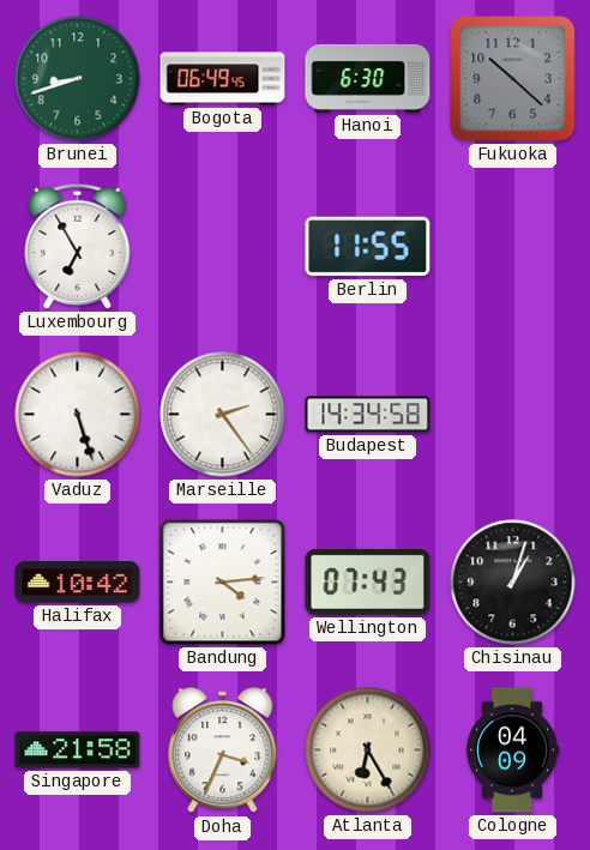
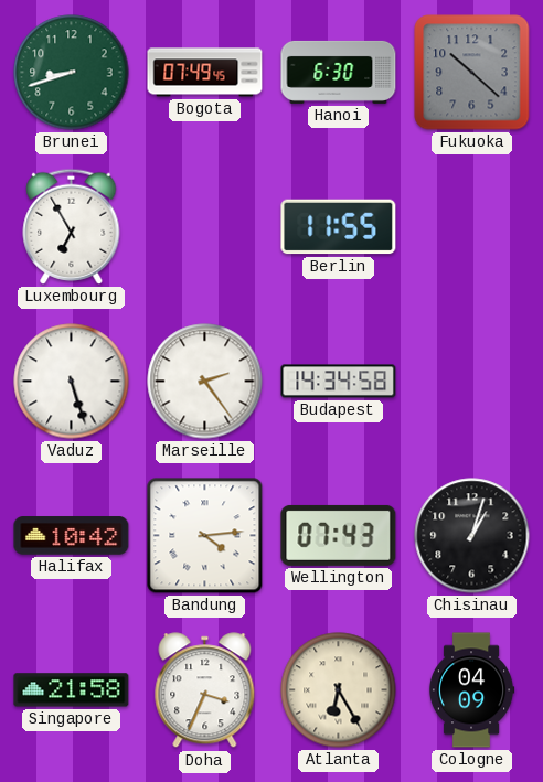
Bogota: 06:49 -> 07:49
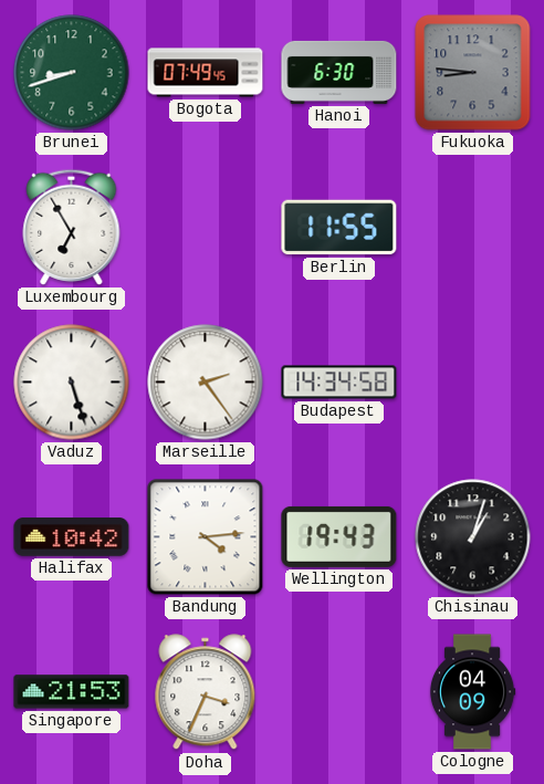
Fukuoka: 10:22 -> 8:46
Wellington: 07:43 -> 19:43
Singapore: 21:58 -> 21:53
Atlanta: 6:25 -> none
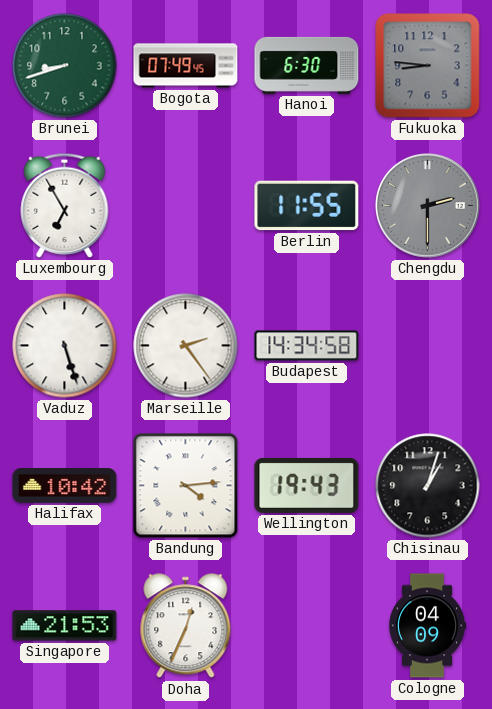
Chengdu: none -> 2:30
Doha: 3:34 -> 12:34
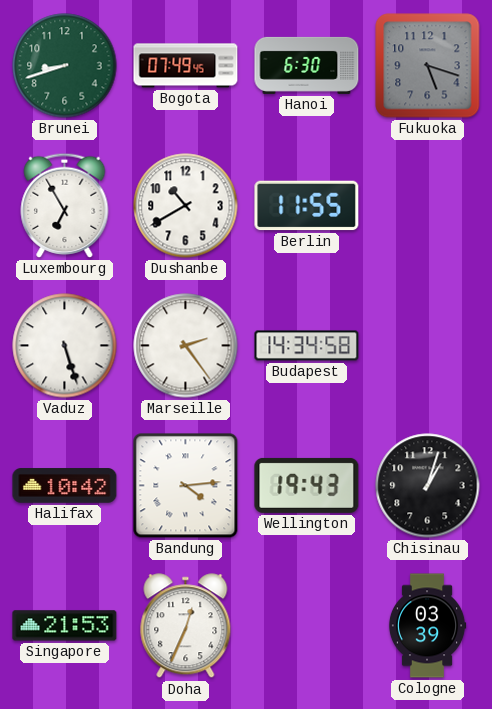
Fukuoka: 8:46 -> 5:18
Dushanbe: none -> 10:40
Chengdu: 2:30 -> none
Cologne: 04:09 -> 03:39
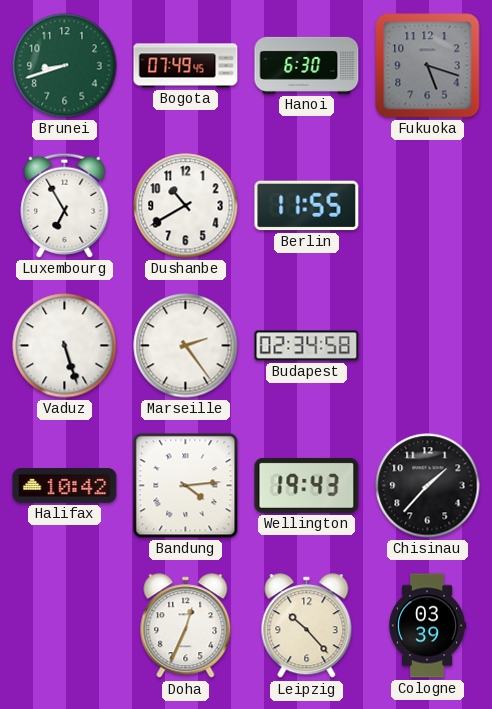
Budapest: 14:34 -> 02:34
Chisinau: 1:03 -> 1:37
Singapore: 21:53 -> none
Leipzig: none -> 10:23
